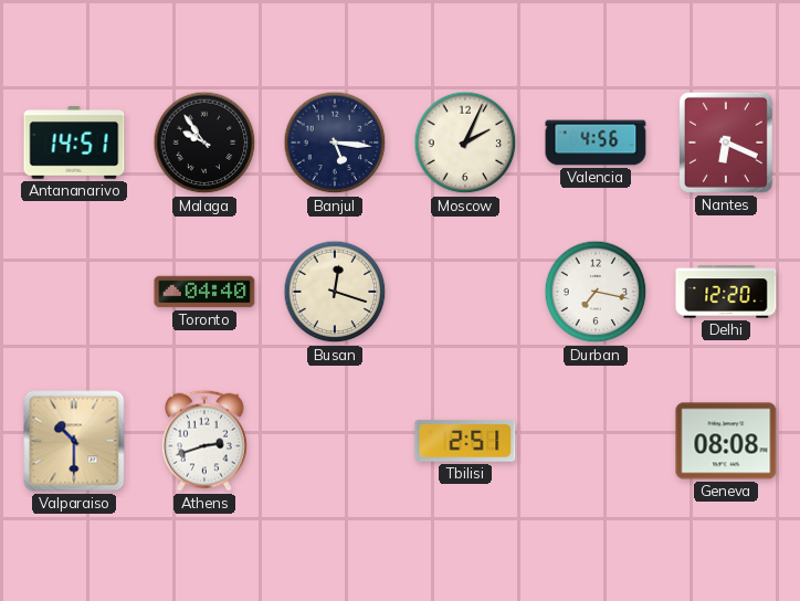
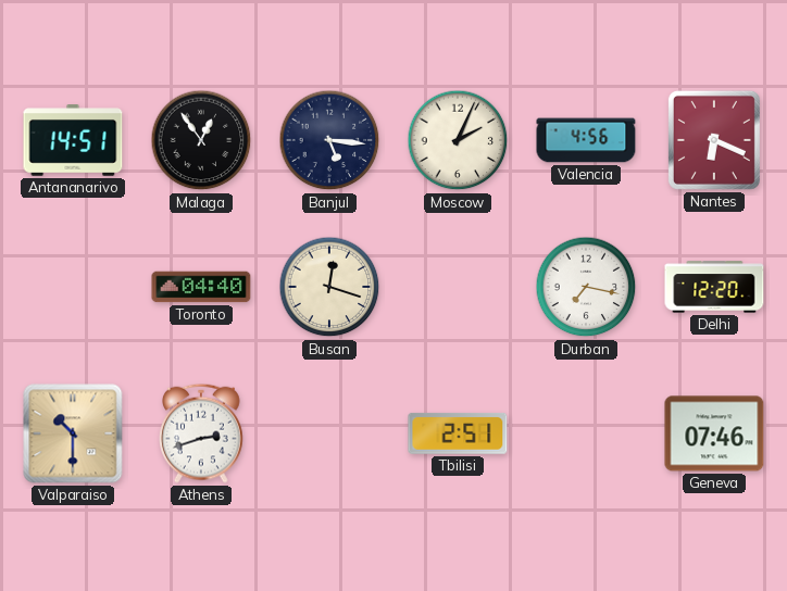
Malaga: 9:54 -> 12:54
Geneva: 08:08 -> 07:46
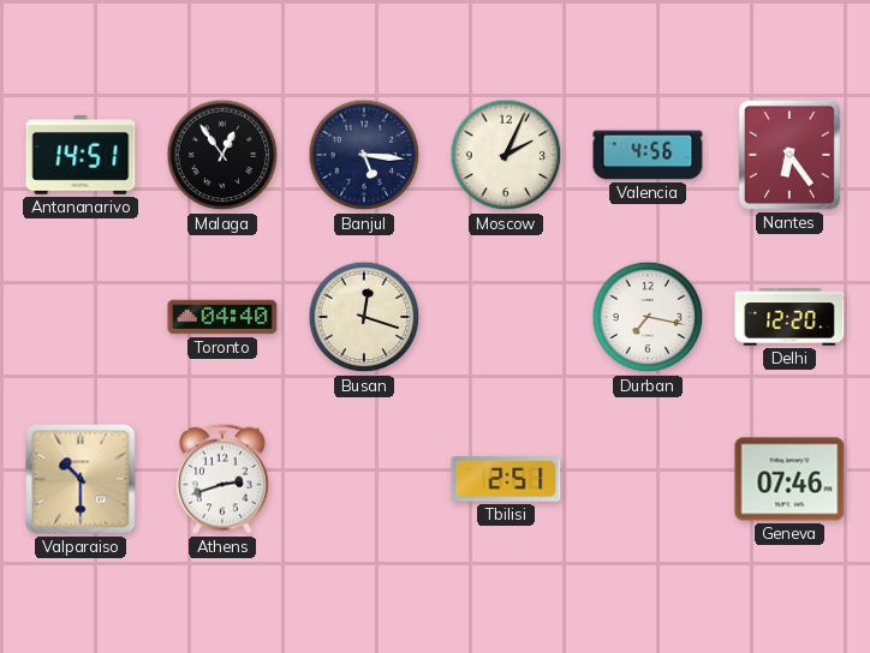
Nantes: 6:19 -> 6:24
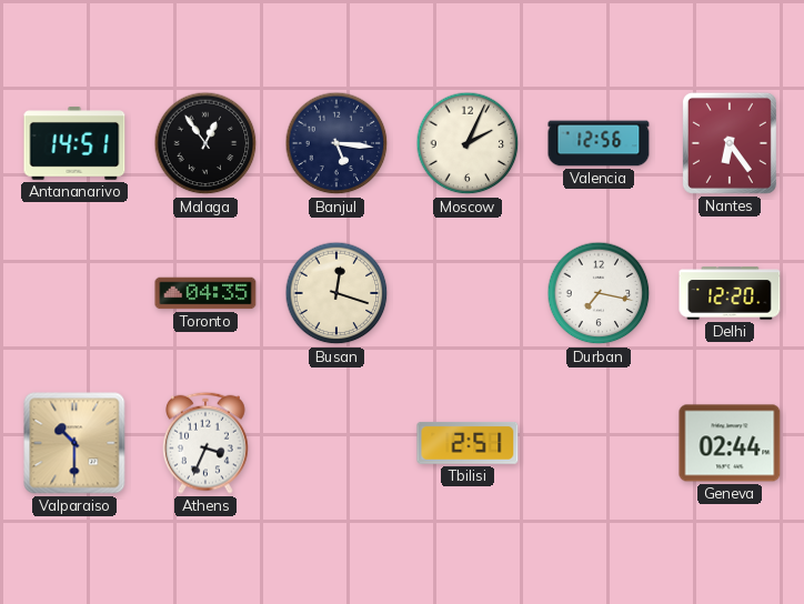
Valencia: 4:56 -> 12:56
Toronto: 04:40 -> 04:35
Athens: 2:42 -> 3:34
Geneva: 07:46 -> 02:44
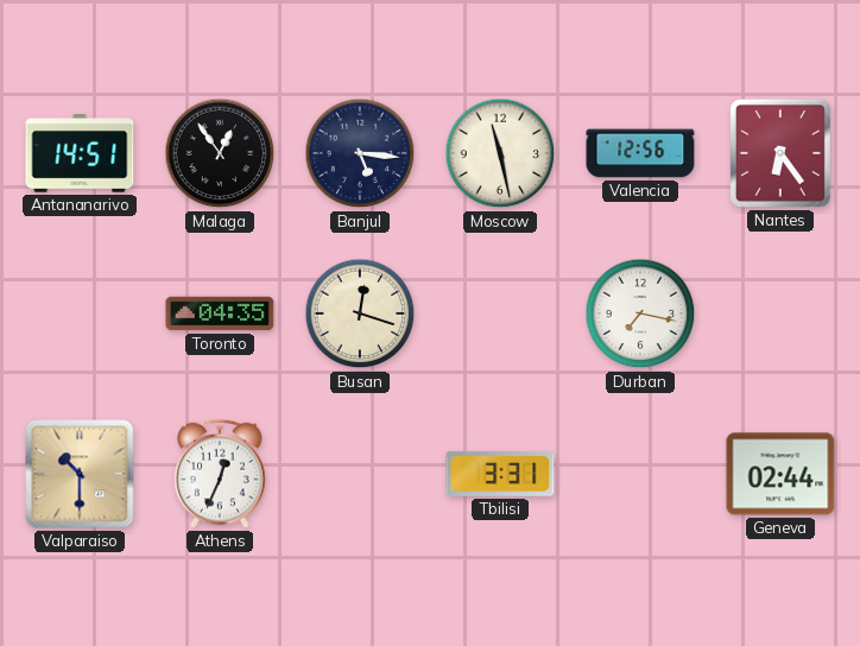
Moscow: 2:04 -> 11:28
Delhi: 12:20 -> none
Athens: 3:34 -> 12:34
Tbilisi: 2:51 -> 3:31
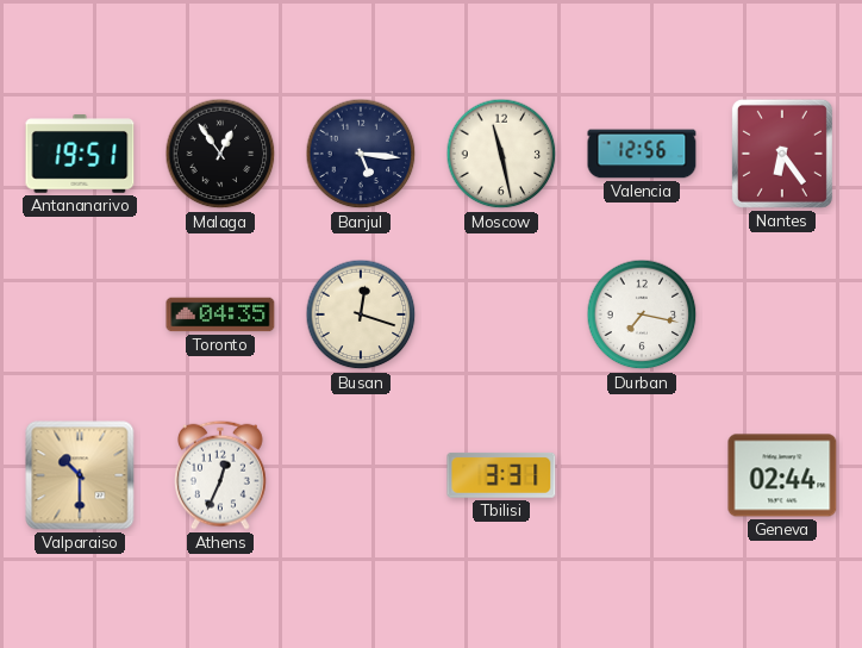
Antananarivo: 14:51 -> 19:51
